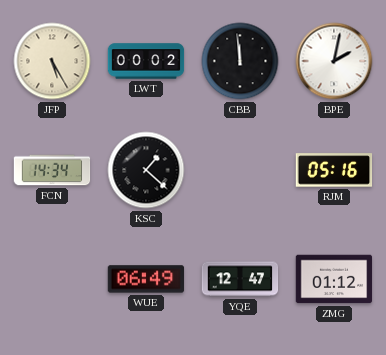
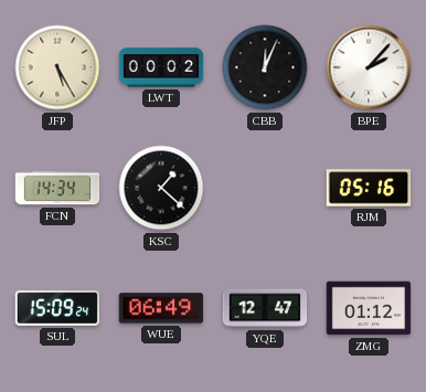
CBB: 11:59 -> 12:04
BPE: 2:02 -> 2:07
SUL: none -> 15:09
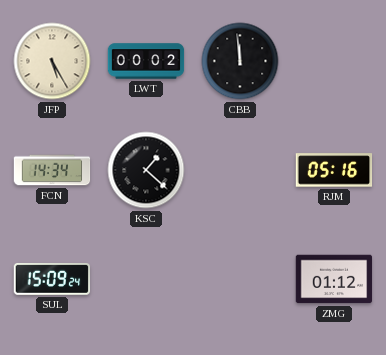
CBB: 12:04 -> 11:59
BPE: 2:07 -> none
WUE: 06:49 -> none
YQE: 12:47 -> none
